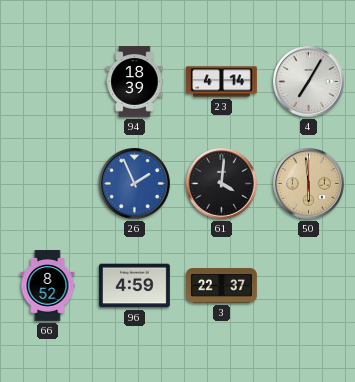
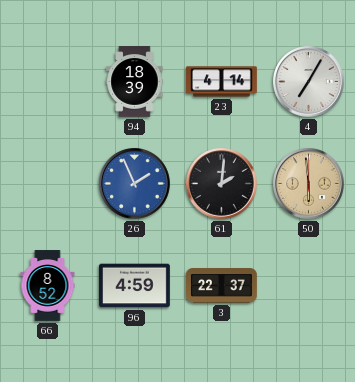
61: 4:01 -> 2:01
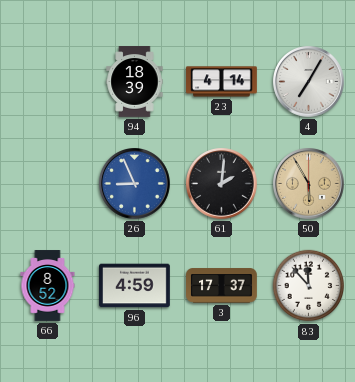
26: 1:56 -> 8:56
50: 5:59 -> 5:55
3: 22:37 -> 17:37
83: none -> 11:53
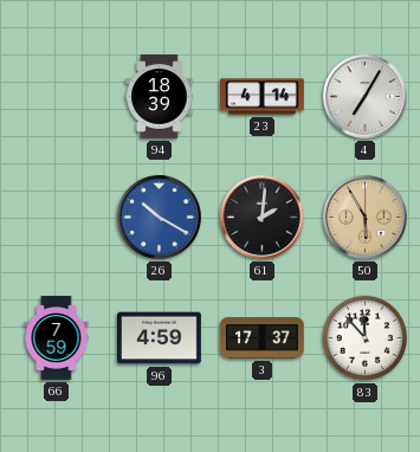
26: 8:56 -> 10:20
66: 8:52 -> 7:59
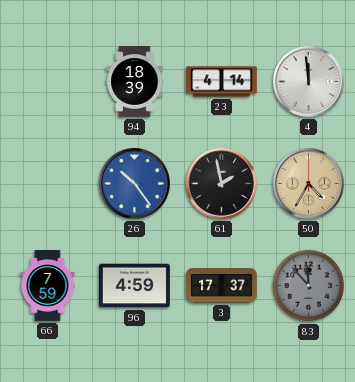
4: 7:05 -> 11:59
26: 10:20 -> 10:24
61: 2:01 -> 1:58
50: 5:55 -> 4:35
83 dial: white -> grey
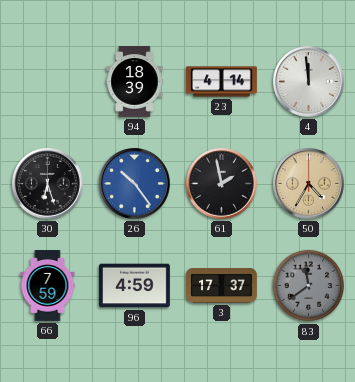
30: none -> 6:27
83: 11:53 -> 11:39
